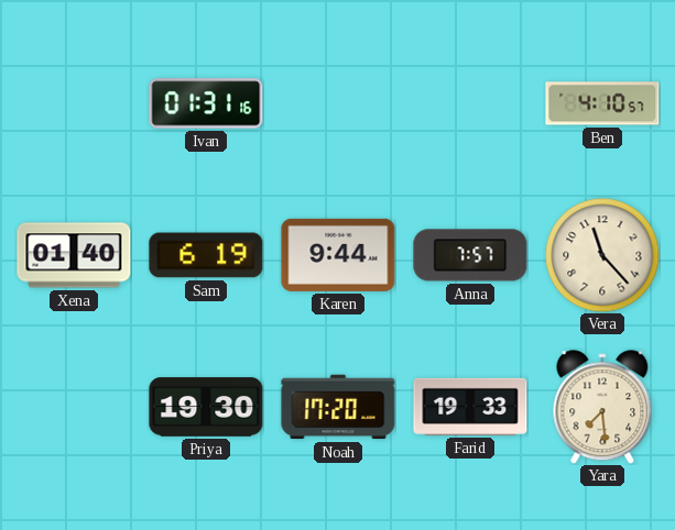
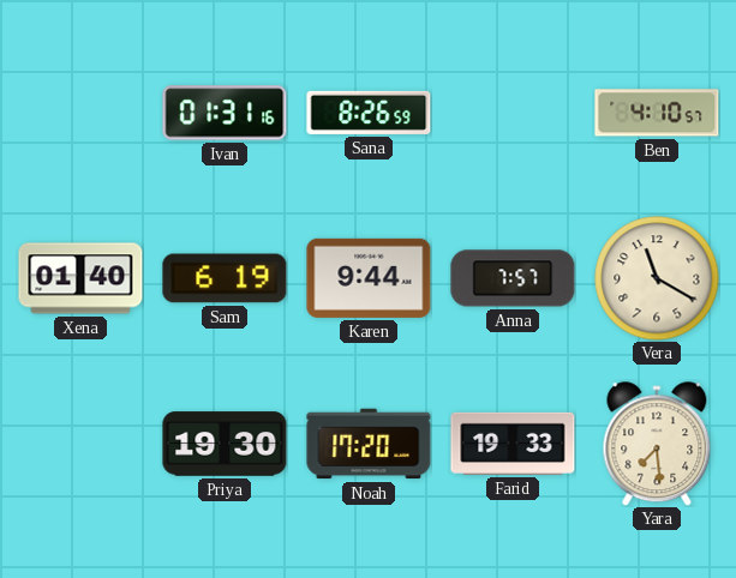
Sana: none -> 8:26
Vera: 11:23 -> 11:20
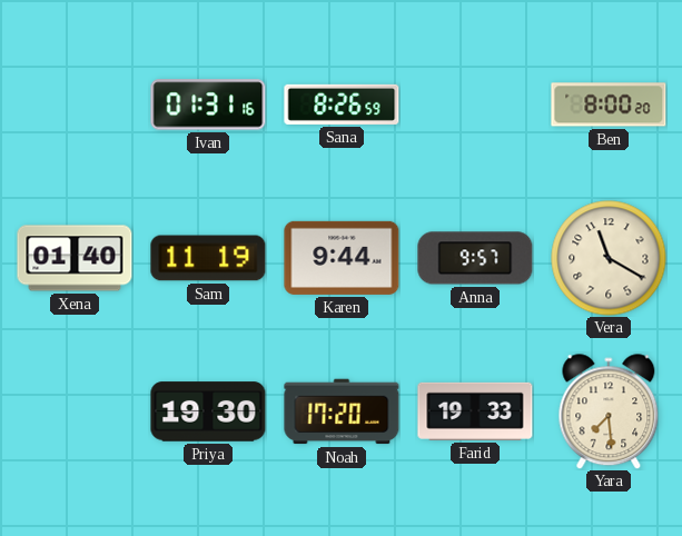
Ben: 4:10 -> 8:00
Sam: 6:19 -> 11:19
Anna: 7:57 -> 9:57
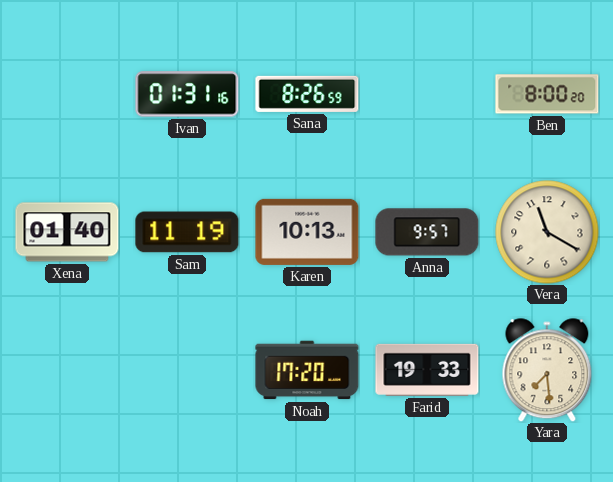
Karen: 9:44 -> 10:13
Priya: 19:30 -> none
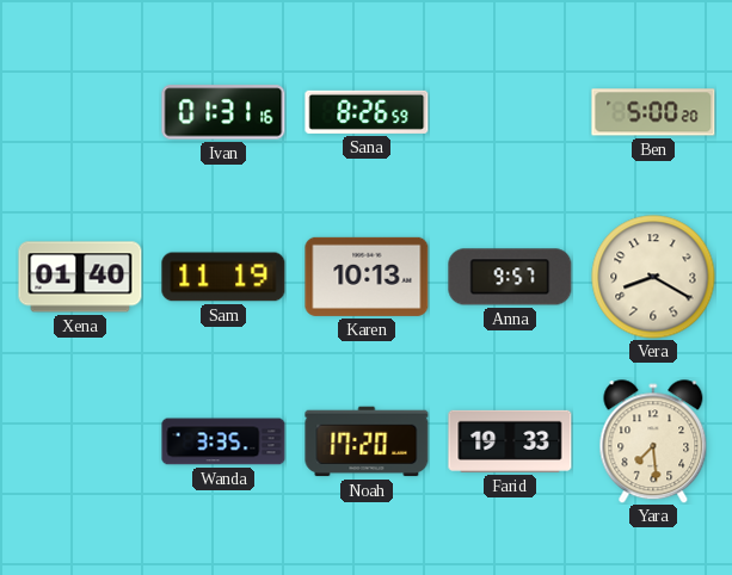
Ben: 8:00 -> 5:00
Vera: 11:20 -> 8:20
Wanda: none -> 3:35
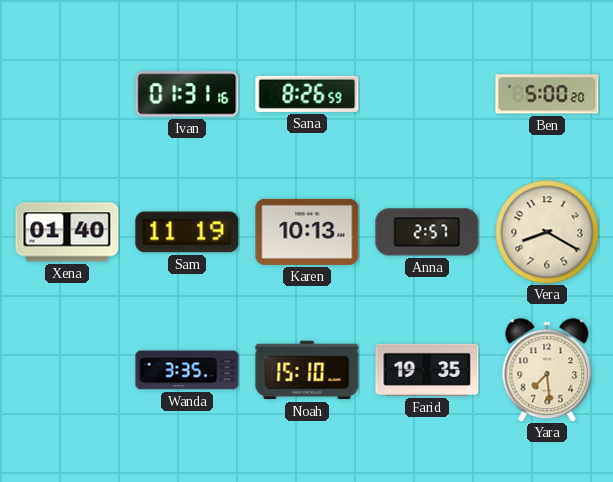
Anna: 9:57 -> 2:57
Noah: 17:20 -> 15:10
Farid: 19:33 -> 19:35
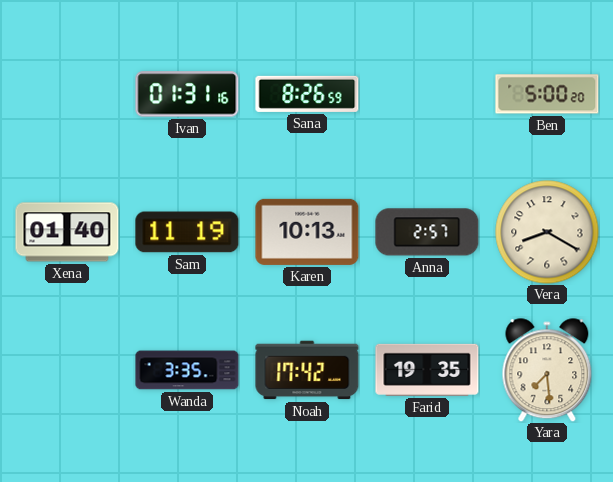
Noah: 15:10 -> 17:42
